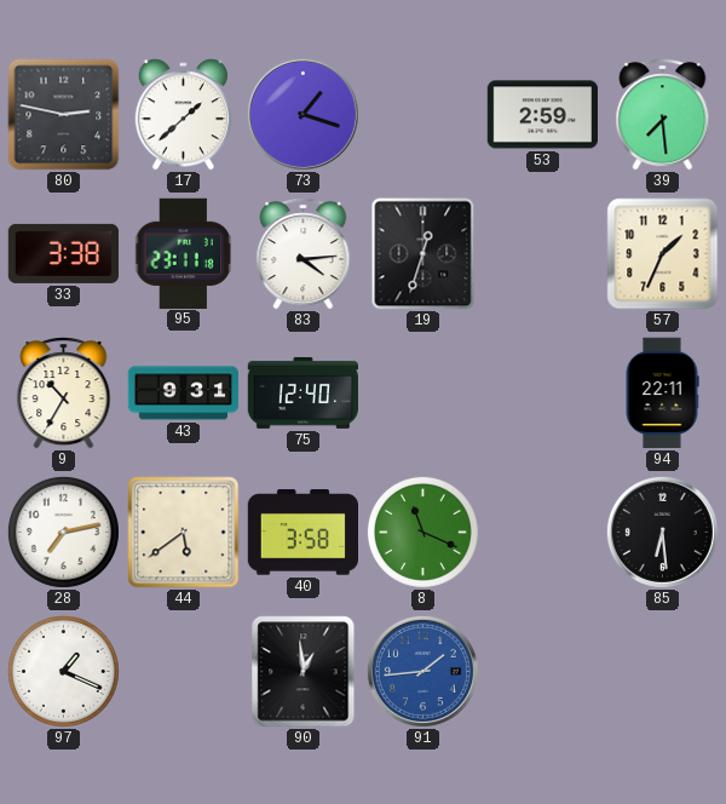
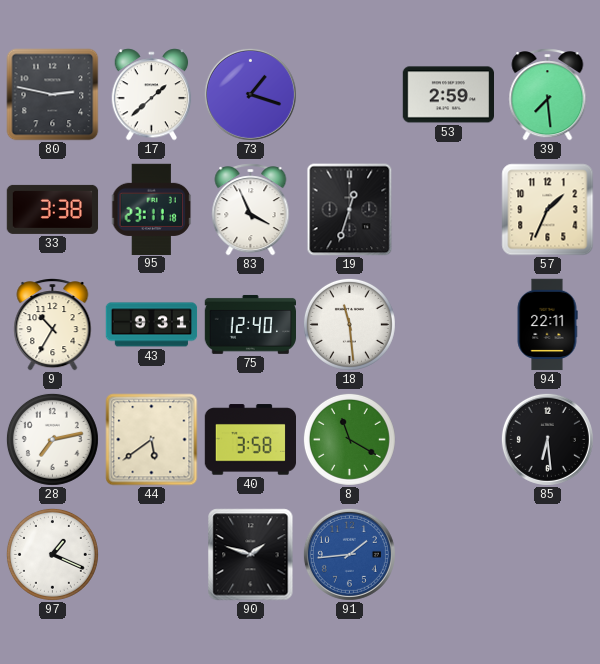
83: 4:14 -> 3:56
18: none -> 11:29
8: 11:19 -> 11:20
90: 12:59 -> 1:48
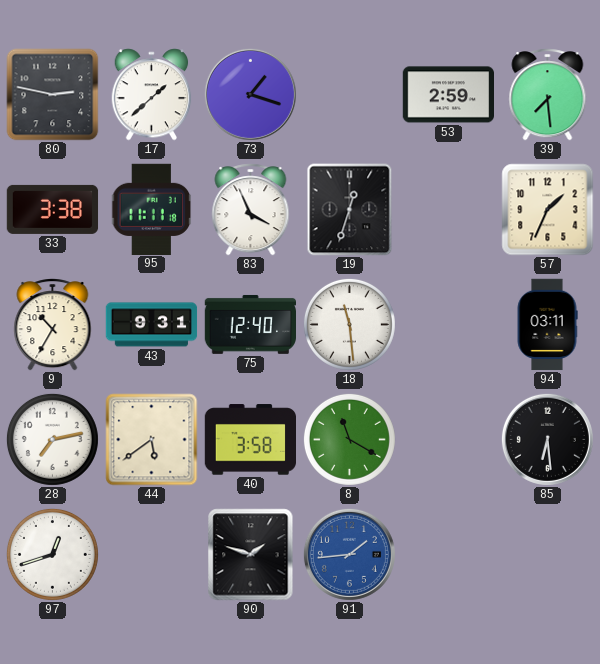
95: 23:11 -> 11:11
94: 22:11 -> 03:11
97: 1:19 -> 12:42
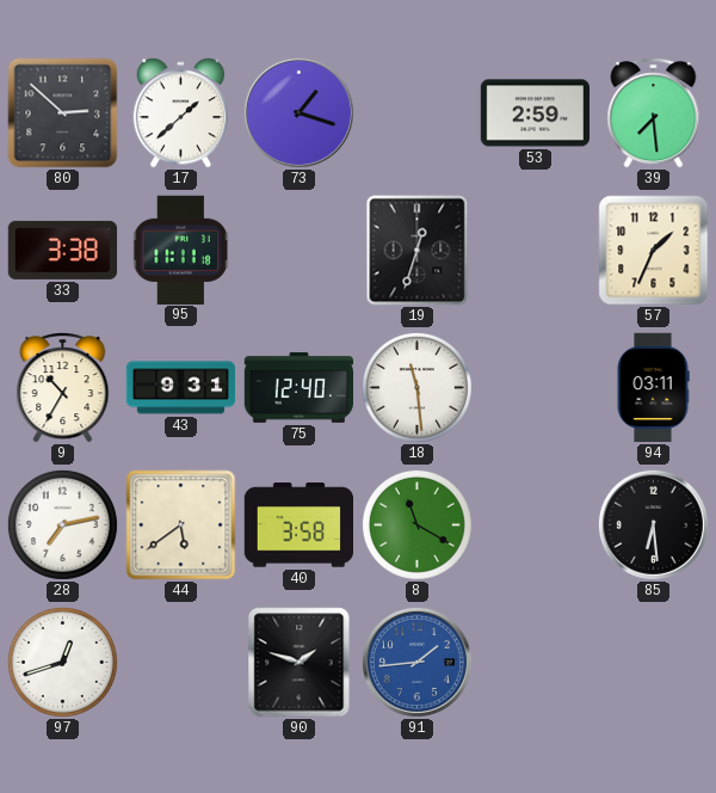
80: 2:47 -> 2:52
83: 3:56 -> none
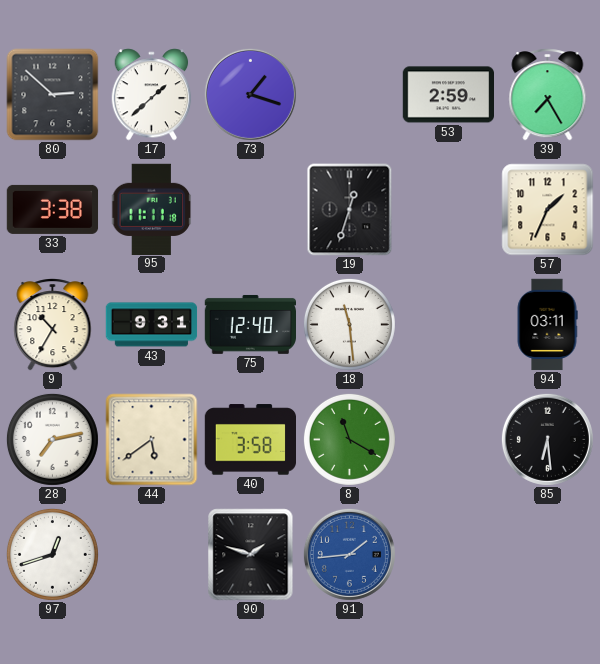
39: 7:29 -> 7:25
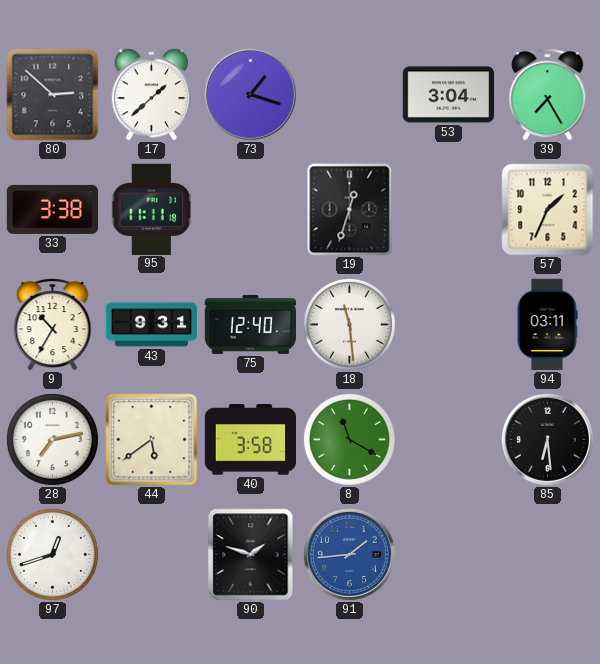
53: 2:59 -> 3:04
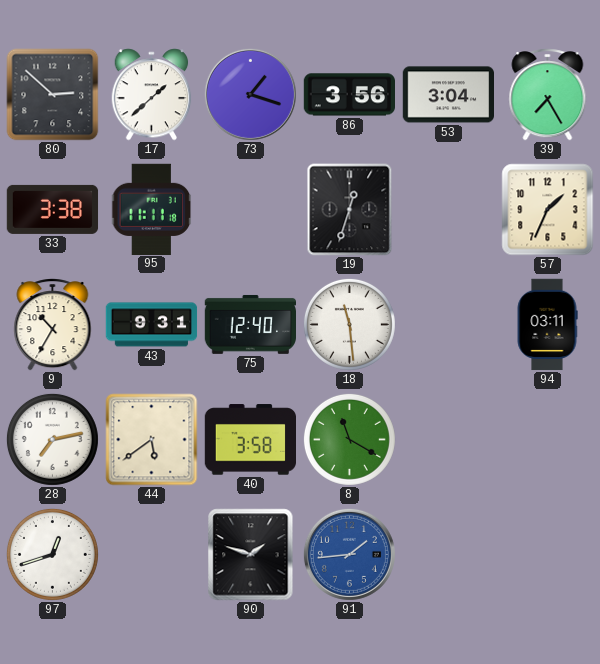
86: none -> 3:56
85: 6:29 -> none
